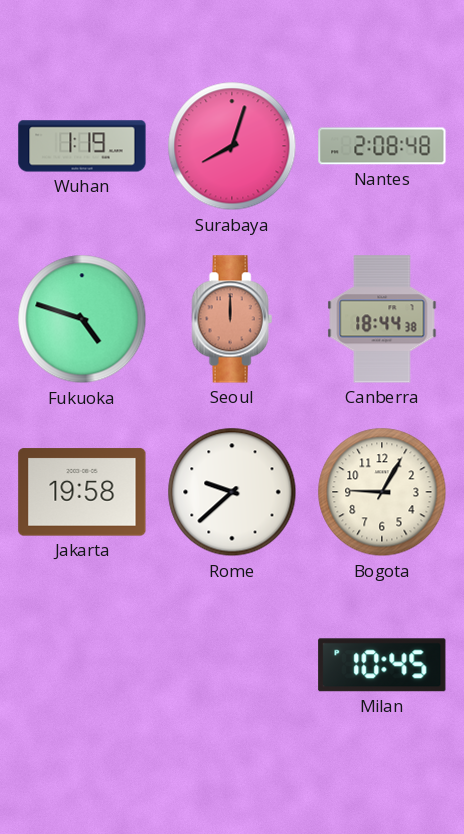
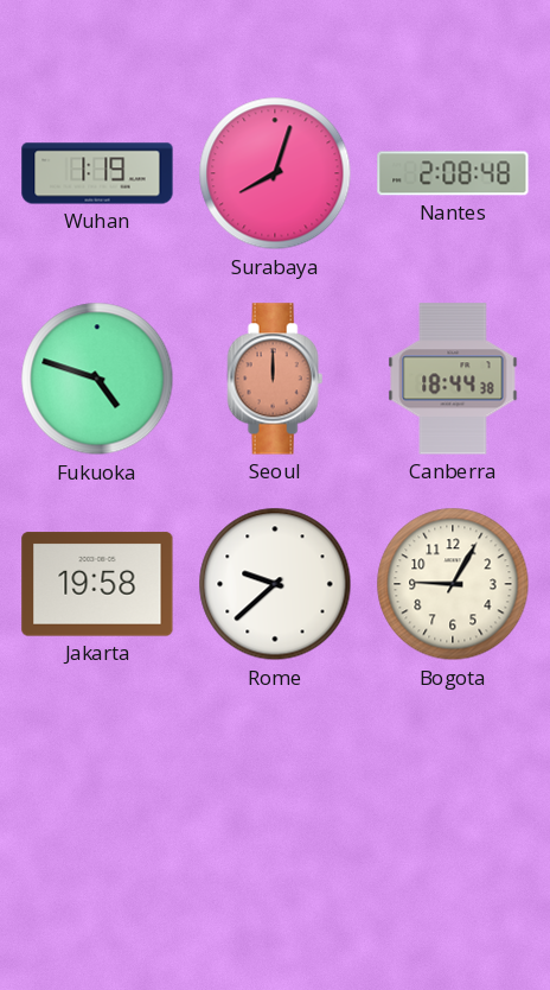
Milan: 10:45 -> none
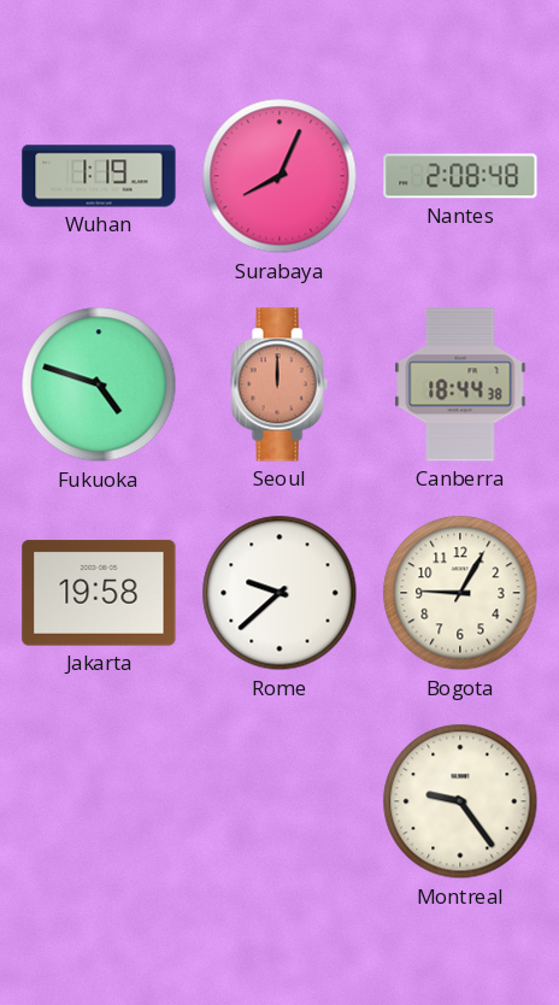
Surabaya: 8:03 -> 8:04
Montreal: none -> 9:24
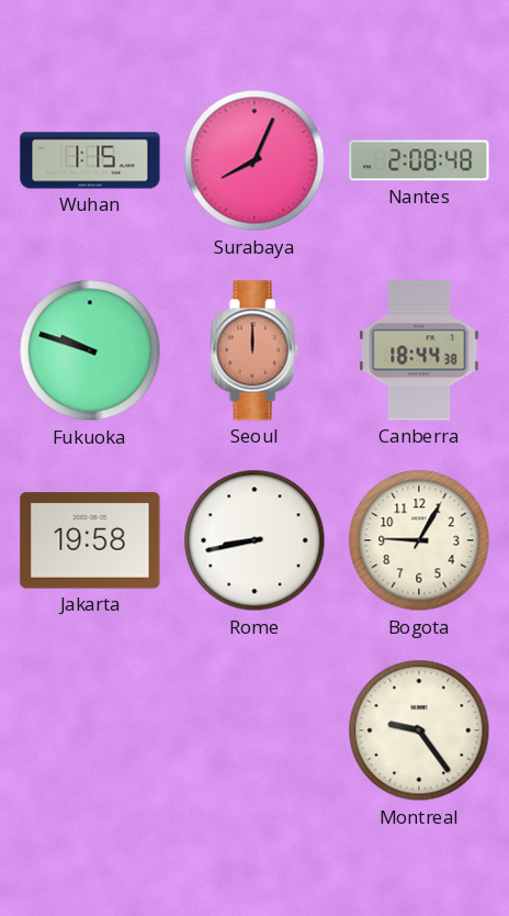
Wuhan: 1:19 -> 1:15
Fukuoka: 4:48 -> 9:48
Rome: 9:38 -> 8:43
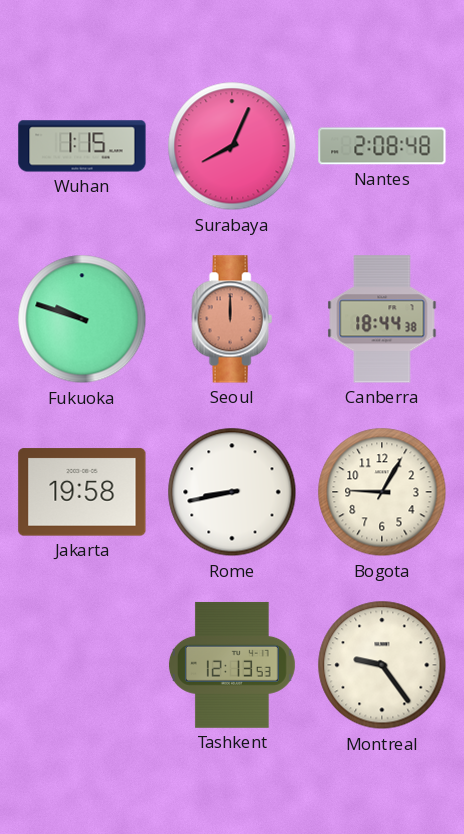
Tashkent: none -> 12:13
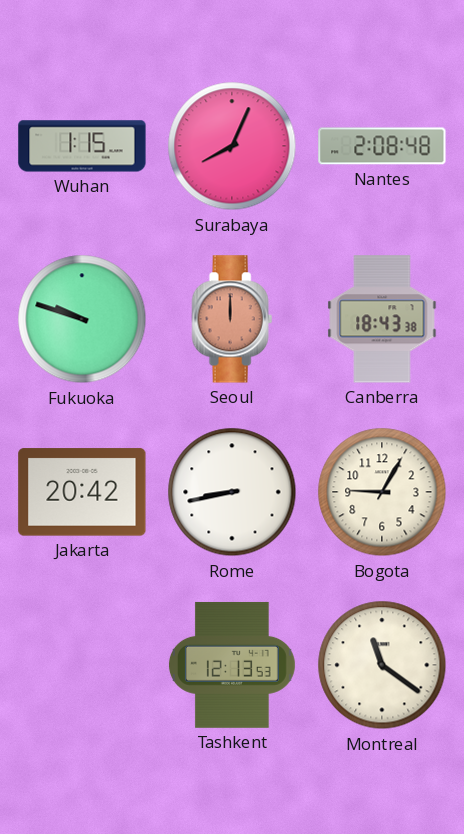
Canberra: 18:44 -> 18:43
Jakarta: 19:58 -> 20:42
Montreal: 9:24 -> 11:21
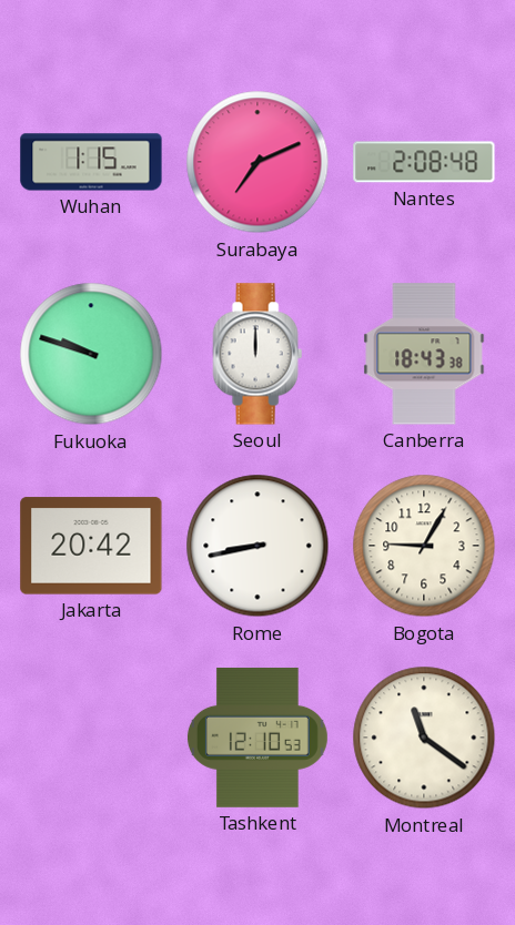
Surabaya: 8:04 -> 7:11
Seoul dial: salmon -> white
Tashkent: 12:13 -> 12:10
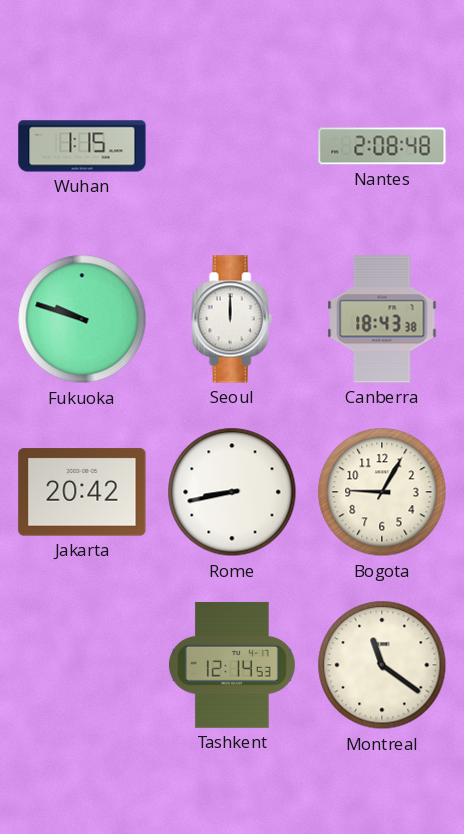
Surabaya: 7:11 -> none
Tashkent: 12:10 -> 12:14
